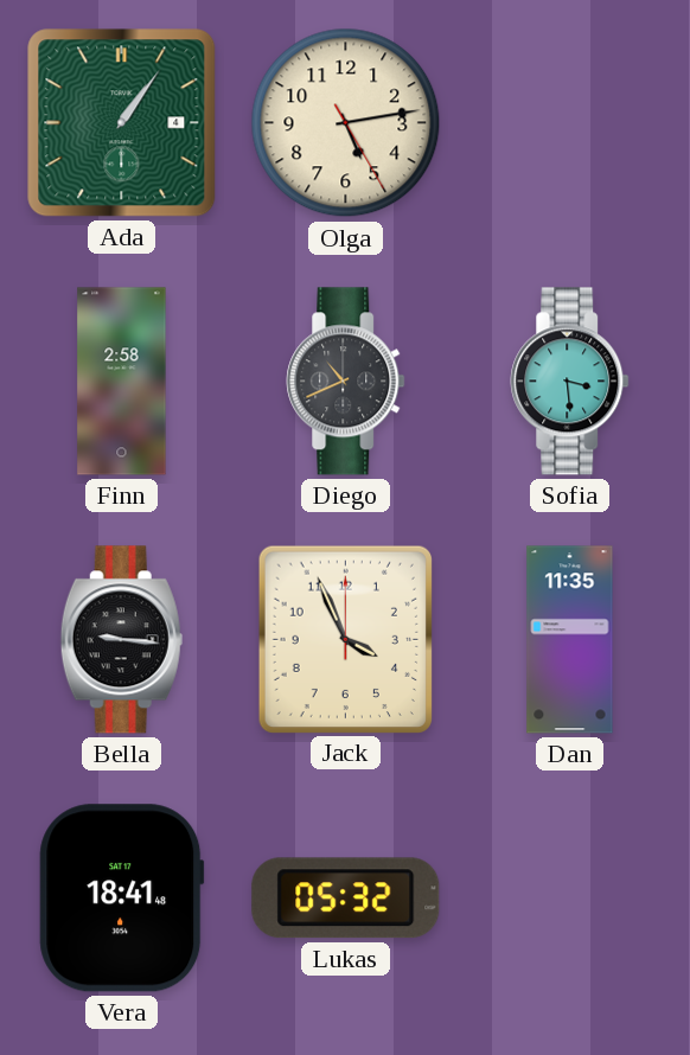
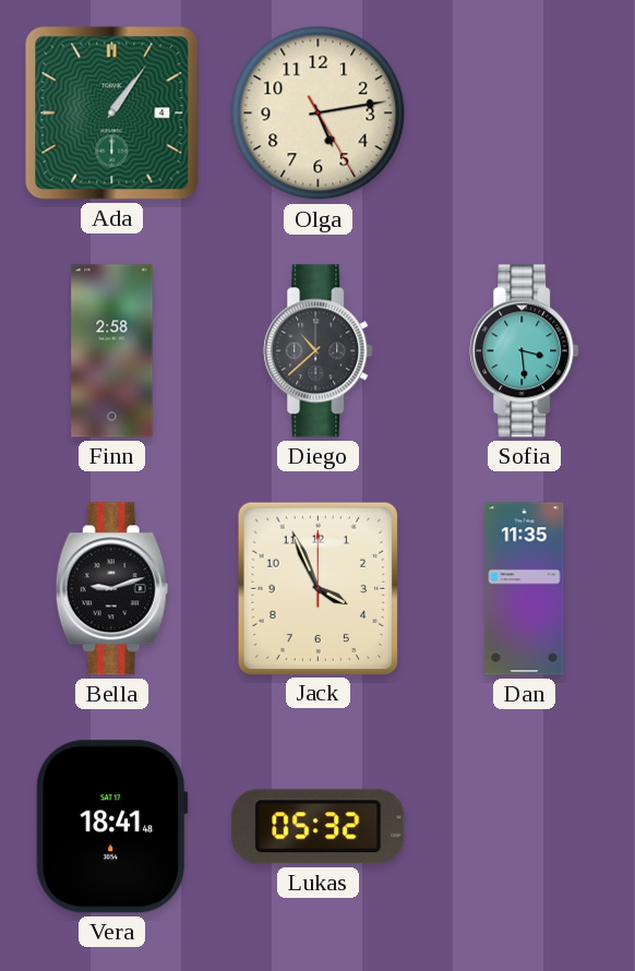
Diego: 10:41 -> 10:38
Bella: 9:16 -> 9:12
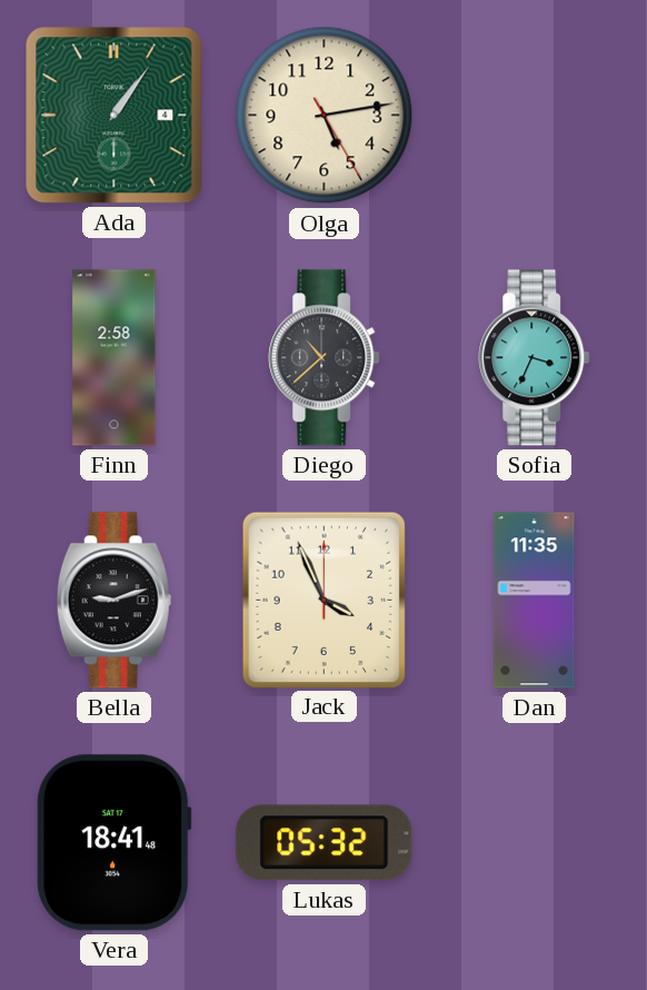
Sofia: 3:29 -> 3:34
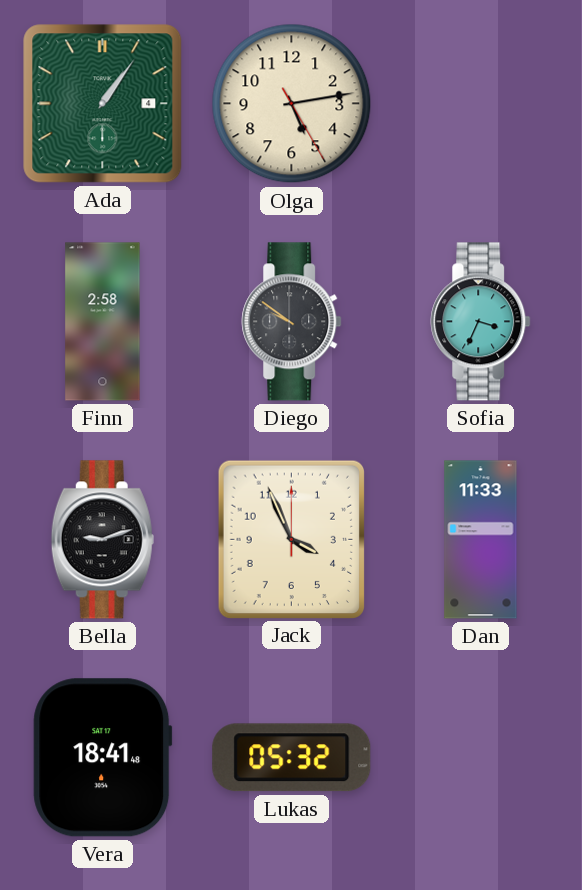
Diego: 10:38 -> 9:51
Dan: 11:35 -> 11:33
